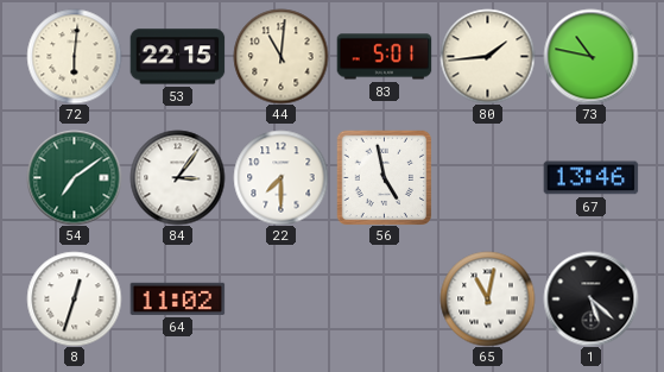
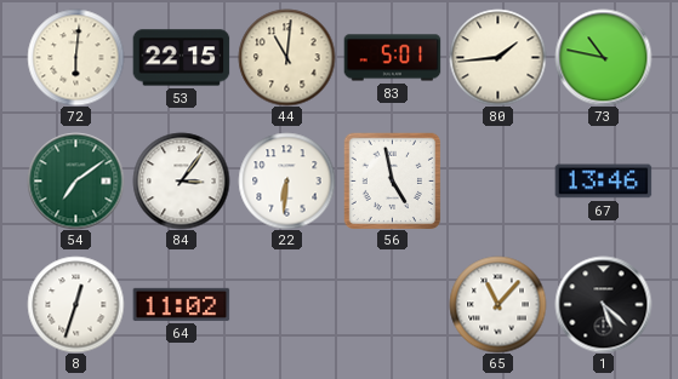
22: 7:30 -> 6:31
65: 11:02 -> 11:07
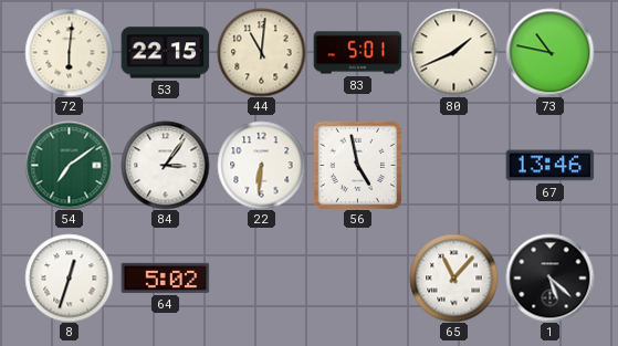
80: 1:44 -> 1:41
64: 11:02 -> 5:02
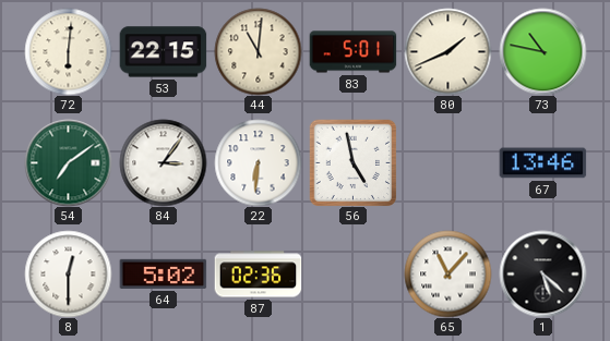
8: 12:33 -> 12:30
87: none -> 02:36
